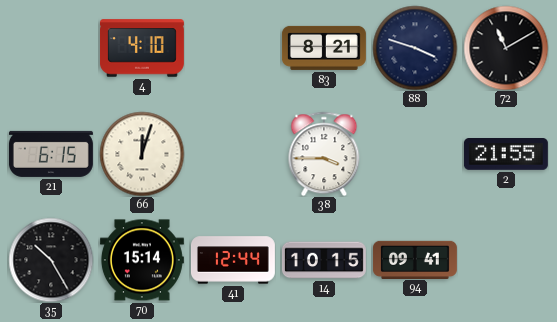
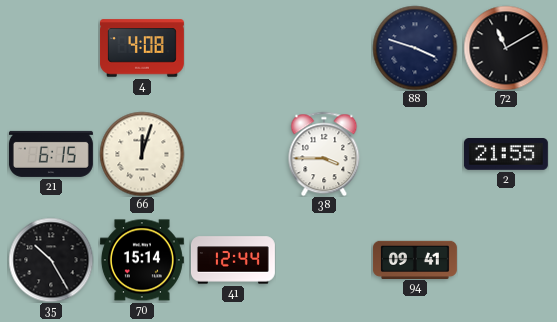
4: 4:10 -> 4:08
83: 8:21 -> none
14: 10:15 -> none
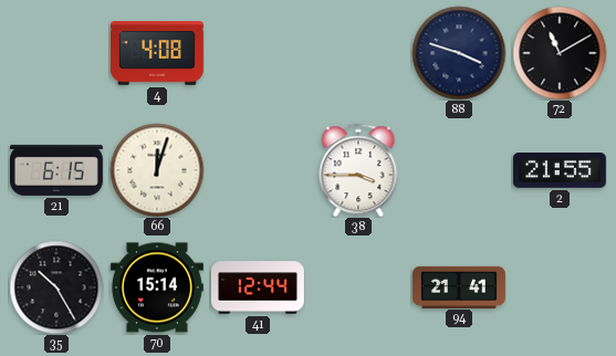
94: 09:41 -> 21:41
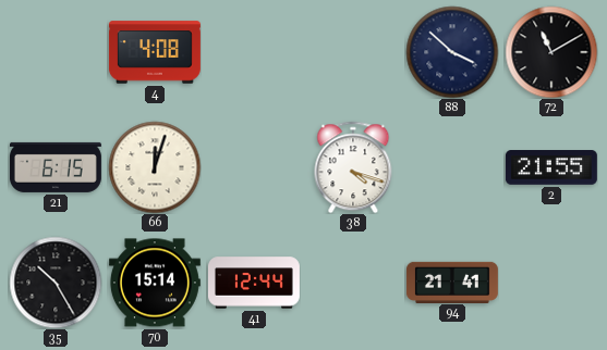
88: 3:48 -> 3:52
38: 3:45 -> 4:18
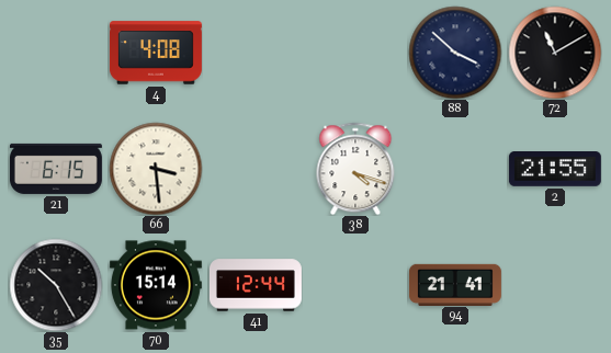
66: 12:03 -> 3:29
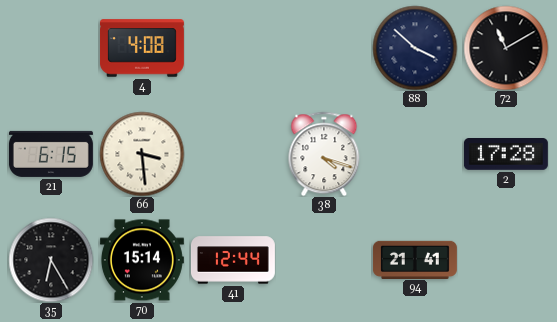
2: 21:55 -> 17:28
35: 10:25 -> 6:25
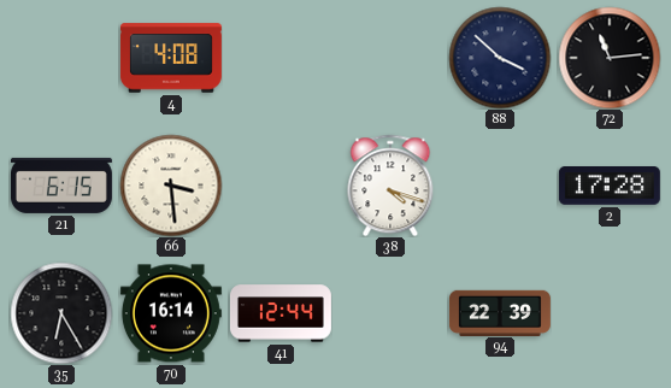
72: 11:10 -> 11:14
70: 15:14 -> 16:14
94: 21:41 -> 22:39
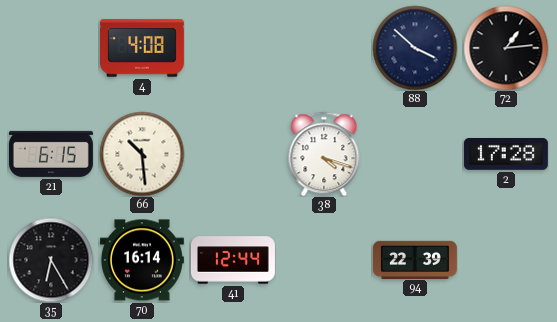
72: 11:14 -> 1:14
66: 3:29 -> 10:29
